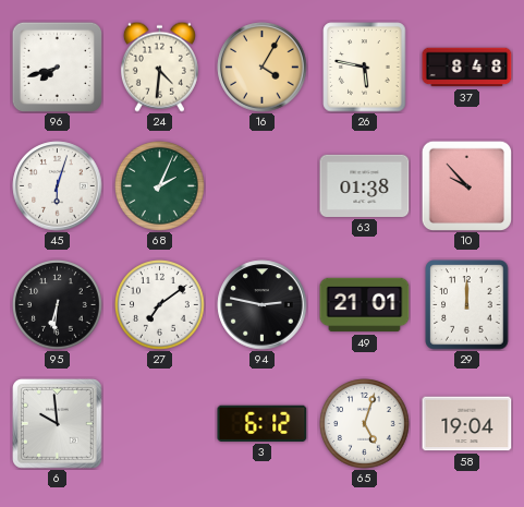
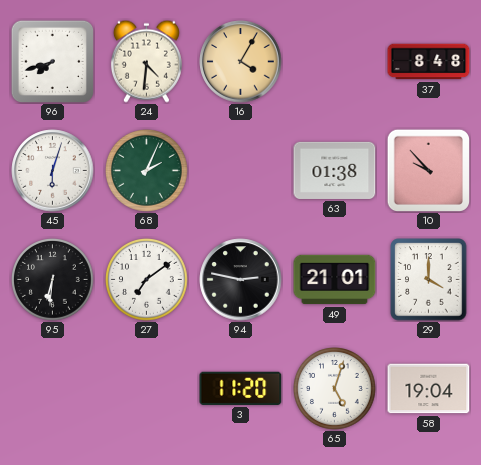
26: 5:47 -> none
29: 12:00 -> 4:00
6: 9:59 -> none
3: 6:12 -> 11:20
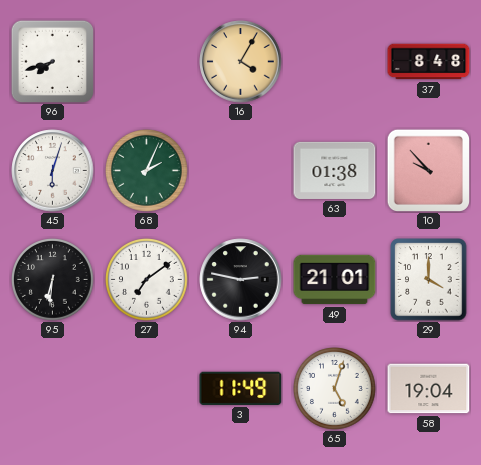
24: 4:31 -> none
3: 11:20 -> 11:49
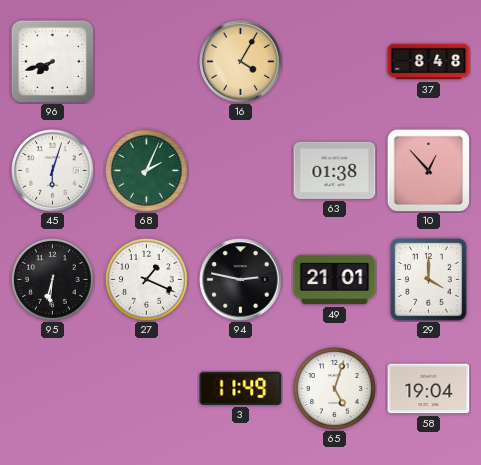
10: 9:53 -> 12:53
27: 7:09 -> 1:19
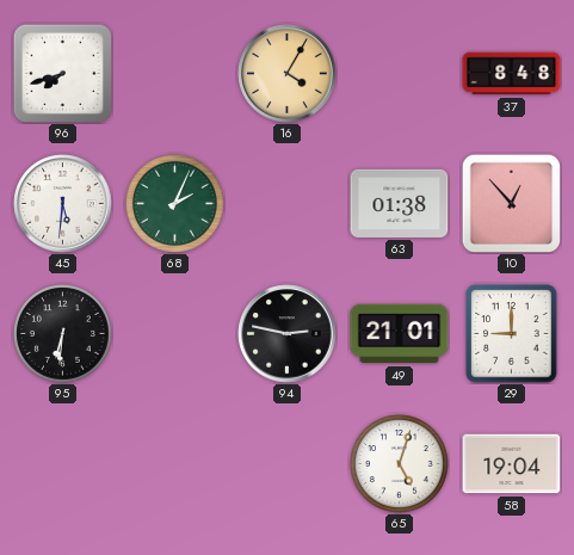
45: 6:03 -> 5:31
27: 1:19 -> none
29: 4:00 -> 9:00
3: 11:49 -> none
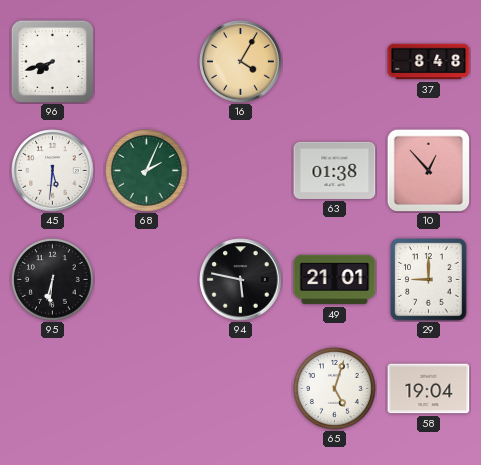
94: 2:47 -> 5:47
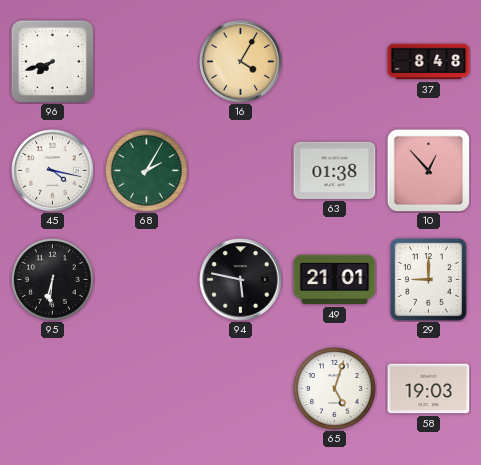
45: 5:31 -> 4:17
68: 2:04 -> 2:05
58: 19:04 -> 19:03
